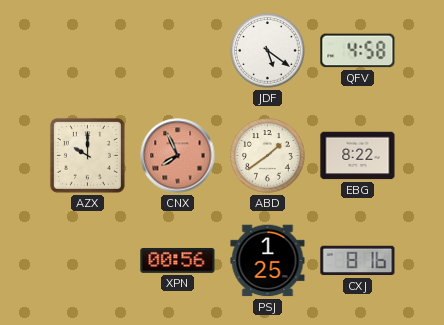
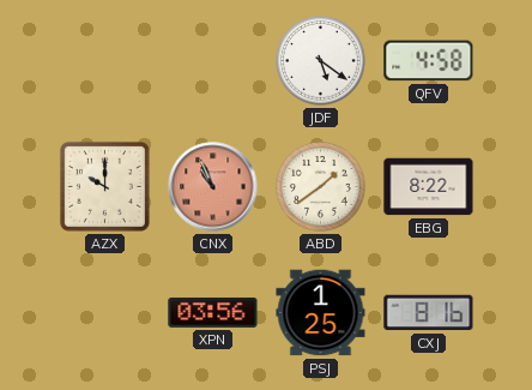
CNX: 7:56 -> 10:56
XPN: 00:56 -> 03:56
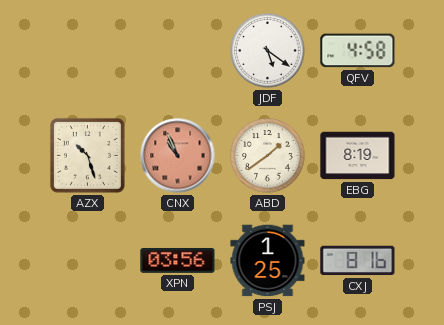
AZX: 10:00 -> 10:27
EBG: 8:22 -> 8:19
